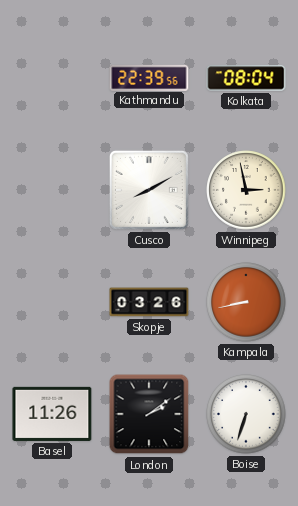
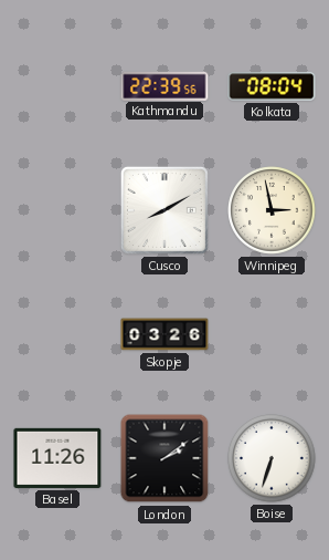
Kampala: 8:43 -> none
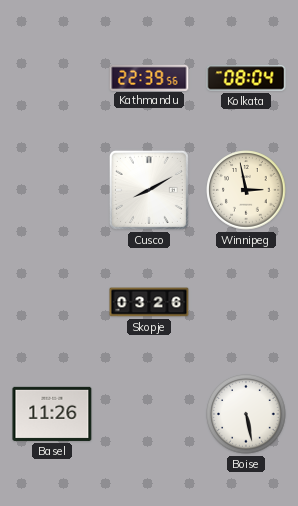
London: 2:09 -> none
Boise: 6:33 -> 5:28
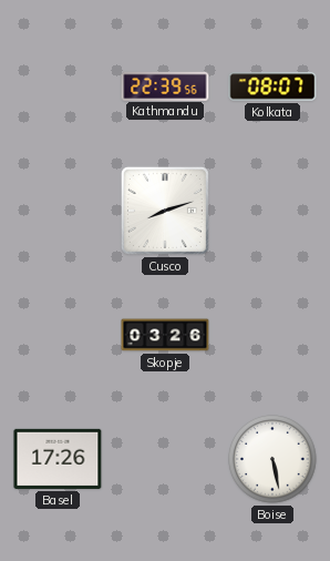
Kolkata: 08:04 -> 08:07
Cusco: 8:10 -> 8:12
Winnipeg: 2:58 -> none
Basel: 11:26 -> 17:26
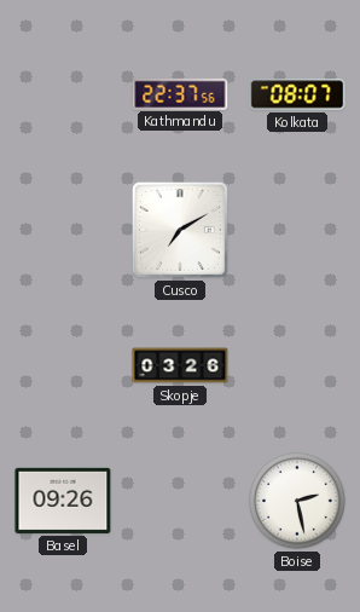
Kathmandu: 22:39 -> 22:37
Cusco: 8:12 -> 7:10
Basel: 17:26 -> 09:26
Boise: 5:28 -> 2:28
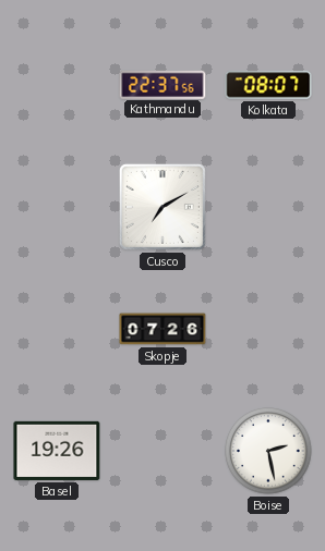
Skopje: 03:26 -> 07:26
Basel: 09:26 -> 19:26
